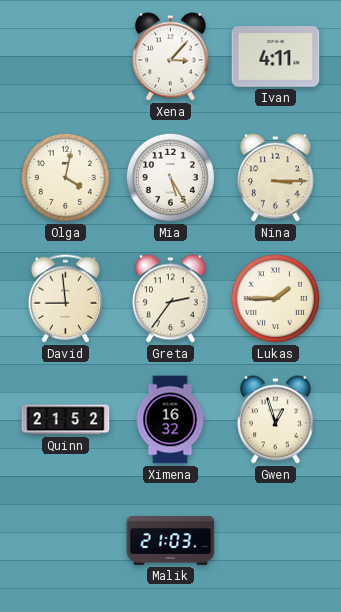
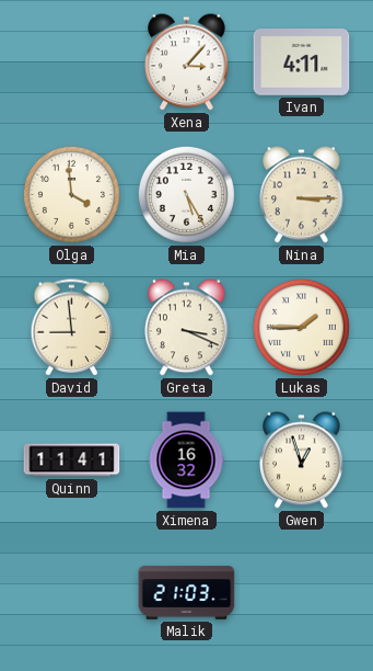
Olga: 4:02 -> 3:59
Greta: 2:36 -> 3:19
Quinn: 21:52 -> 11:41
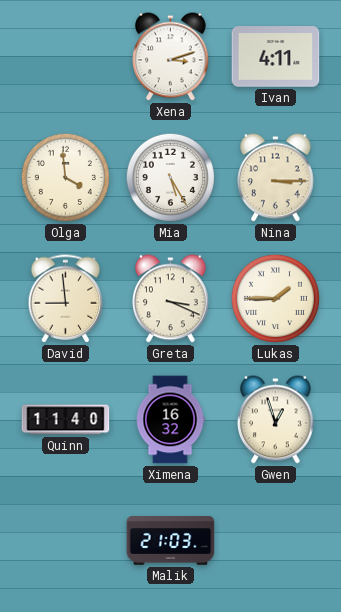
Xena: 3:07 -> 3:12
Quinn: 11:41 -> 11:40
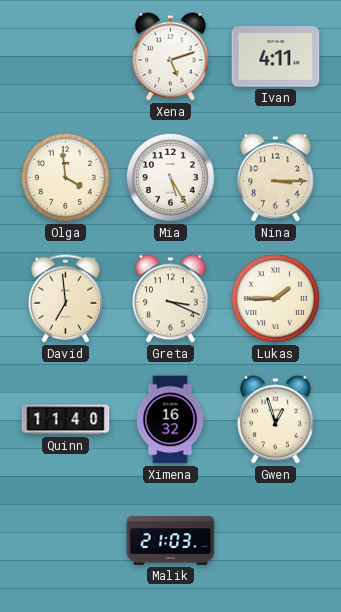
Xena: 3:12 -> 5:12
David: 8:59 -> 6:59
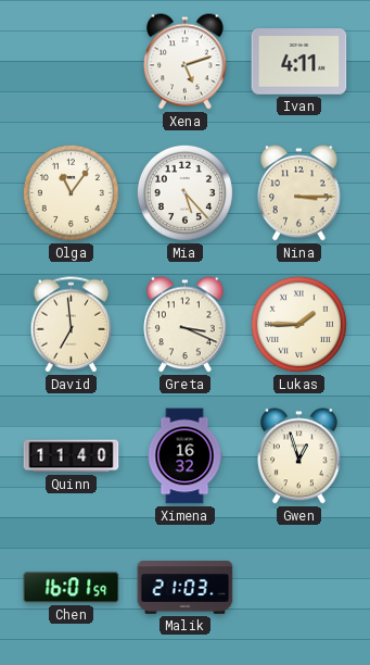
Olga: 3:59 -> 11:06
Mia: 5:25 -> 5:23
Chen: none -> 16:01
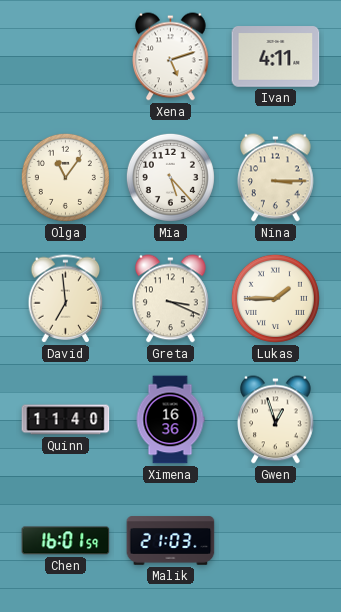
Ximena: 16:32 -> 16:36
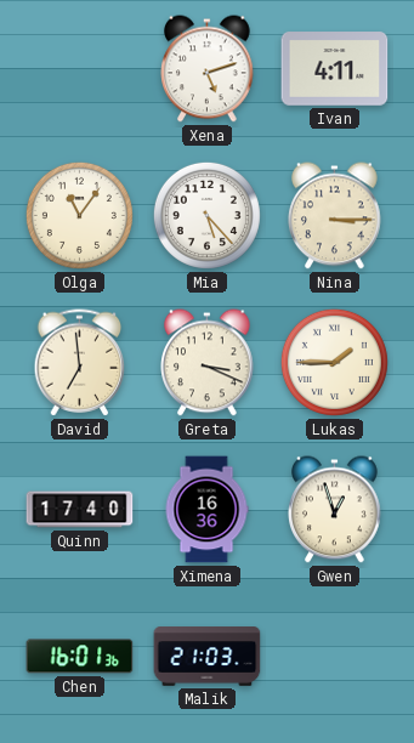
Quinn: 11:40 -> 17:40
Chen: 16:01:59 -> 16:01:36
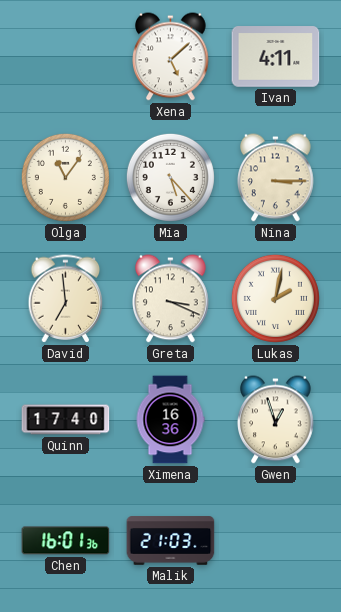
Xena: 5:12 -> 5:08
Lukas: 1:45 -> 2:02
